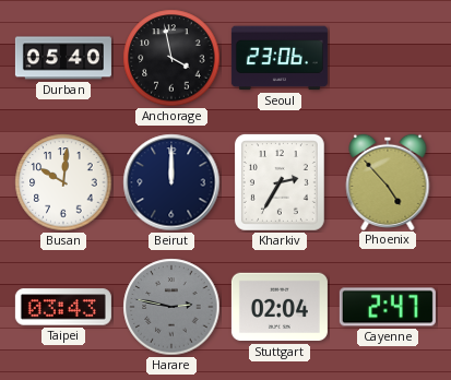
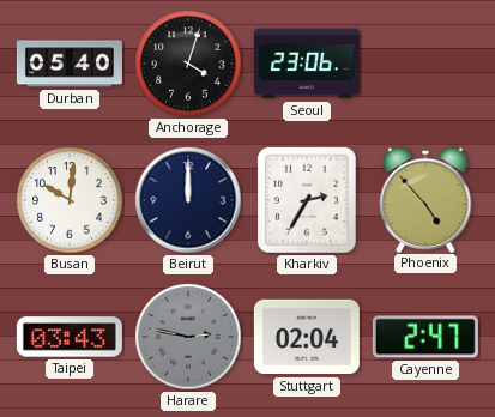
Anchorage: 3:58 -> 4:03
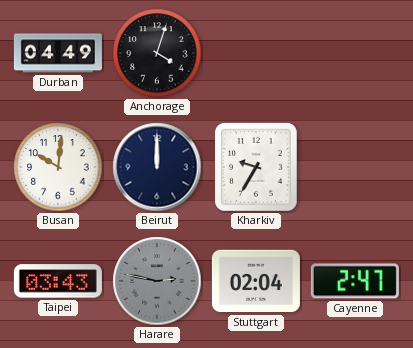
Durban: 05:40 -> 04:49
Seoul: 23:06 -> none
Kharkiv: 2:35 -> 9:35
Phoenix: 4:53 -> none
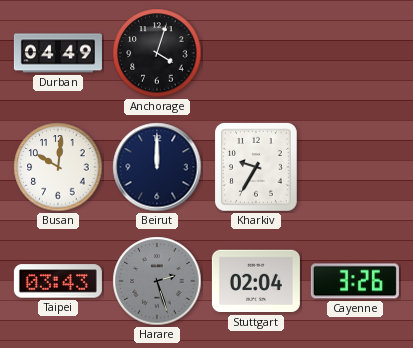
Harare: 2:47 -> 2:27
Cayenne: 2:47 -> 3:26
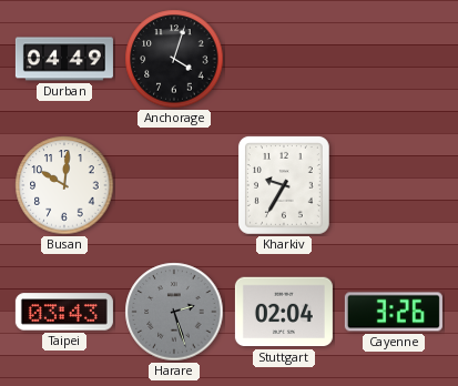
Beirut: 12:00 -> none
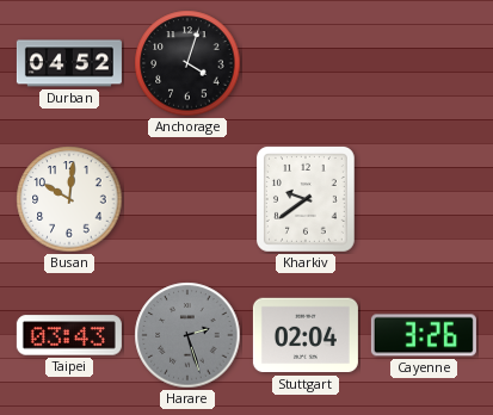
Durban: 04:49 -> 04:52
Kharkiv: 9:35 -> 9:39
